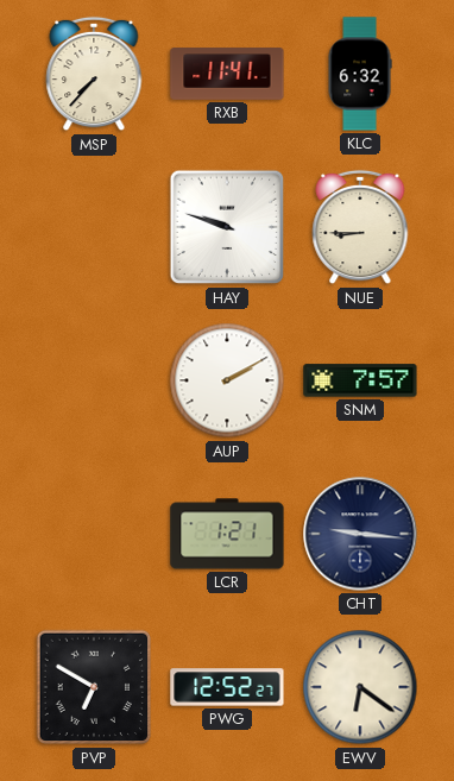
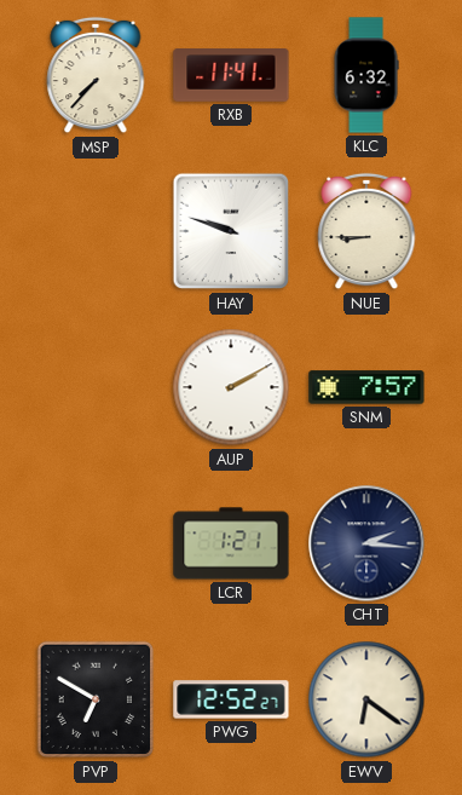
CHT: 9:16 -> 2:16
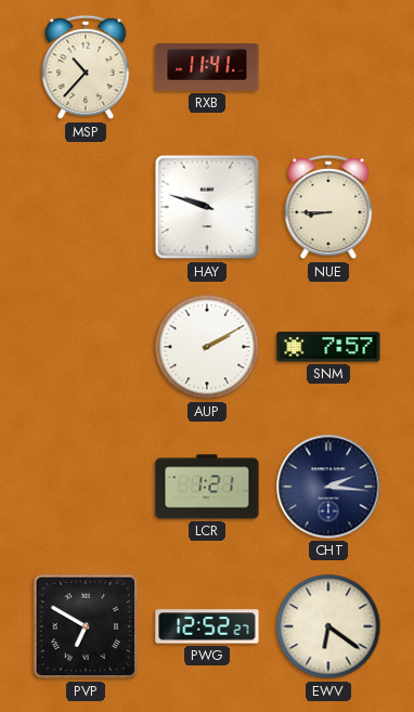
MSP: 7:37 -> 10:37
KLC: 6:32 -> none
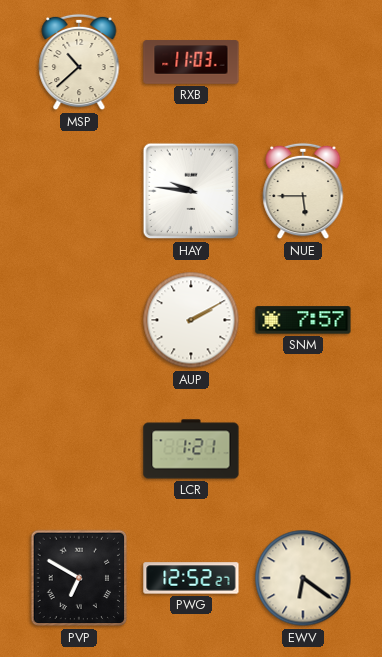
MSP: 10:37 -> 10:38
RXB: 11:41 -> 11:03
HAY: 9:48 -> 9:46
NUE: 8:45 -> 5:45
CHT: 2:16 -> none
